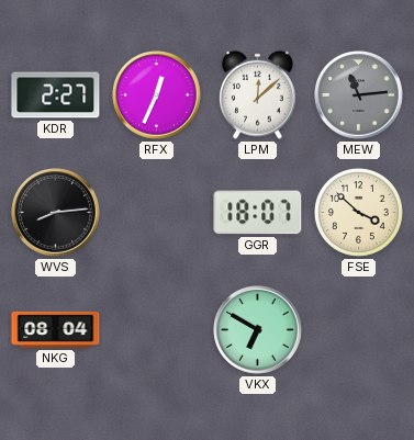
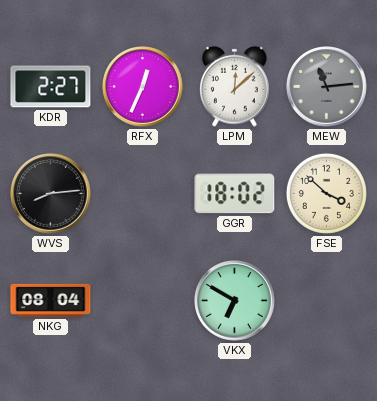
GGR: 18:07 -> 18:02
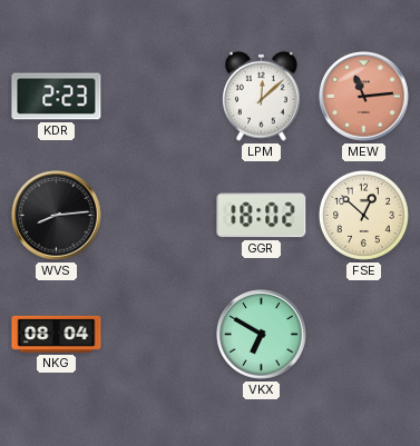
KDR: 2:27 -> 2:23
RFX: 12:34 -> none
MEW dial: grey -> salmon
FSE: 3:52 -> 12:52
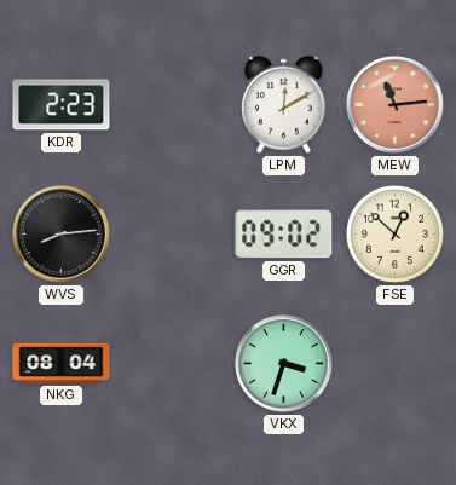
LPM: 12:08 -> 12:10
GGR: 18:02 -> 09:02
VKX: 6:50 -> 3:33
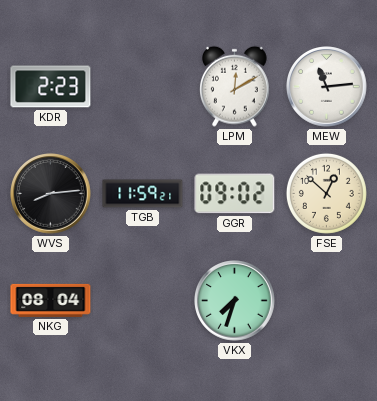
MEW dial: salmon -> white
TGB: none -> 11:59
VKX: 3:33 -> 7:33
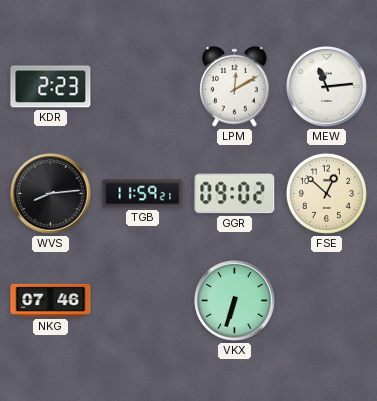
NKG: 08:04 -> 07:46
VKX: 7:33 -> 6:33
